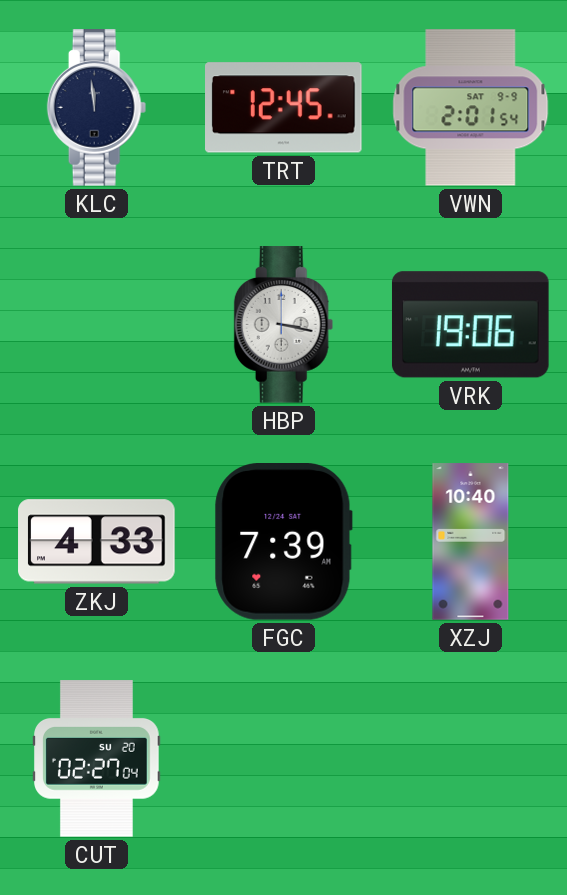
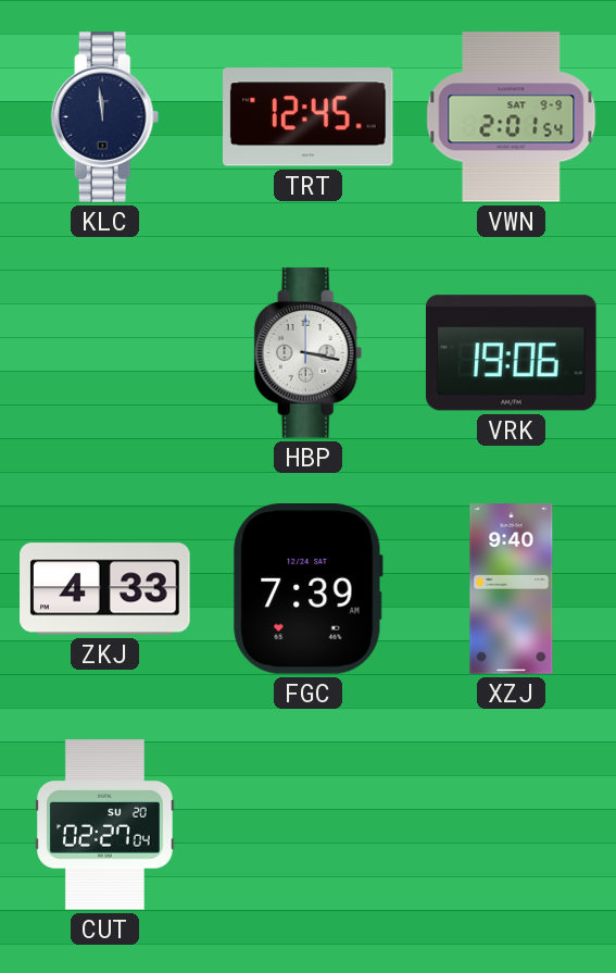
XZJ: 10:40 -> 9:40
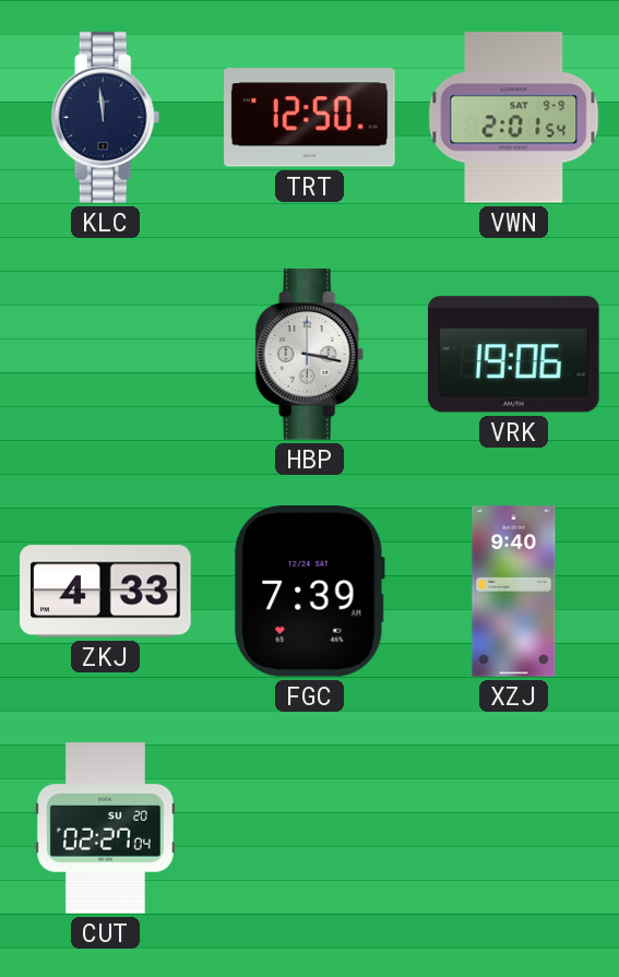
TRT: 12:45 -> 12:50
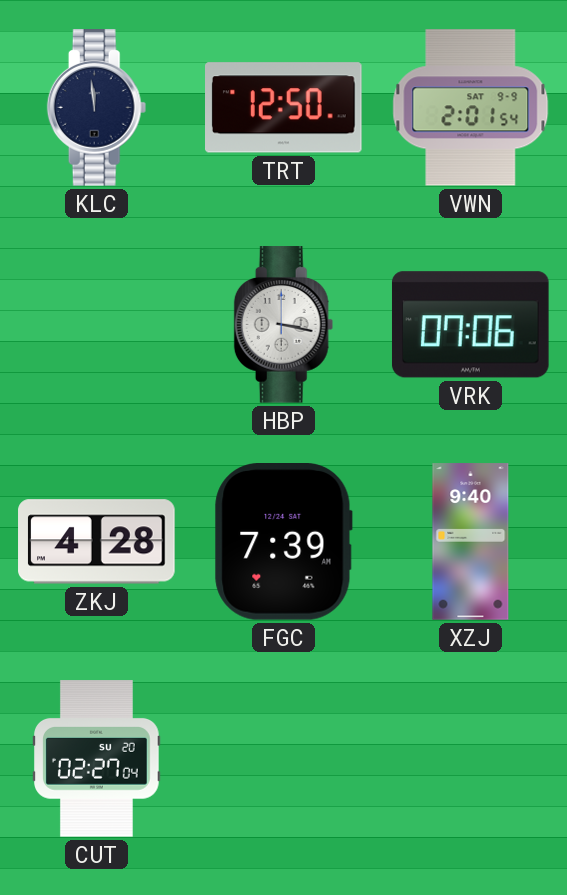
VRK: 19:06 -> 07:06
ZKJ: 4:33 -> 4:28
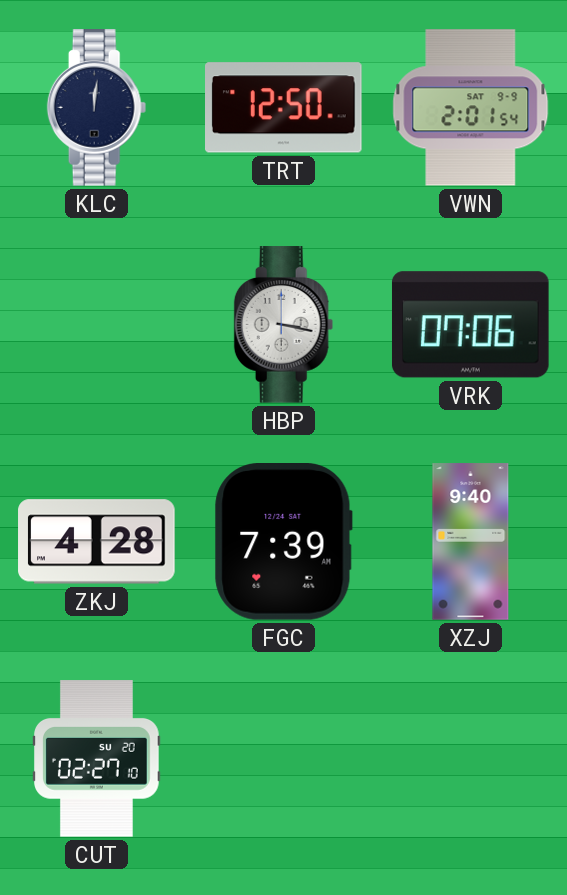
KLC: 11:59 -> 12:01
CUT: 02:27:04 -> 02:27:10
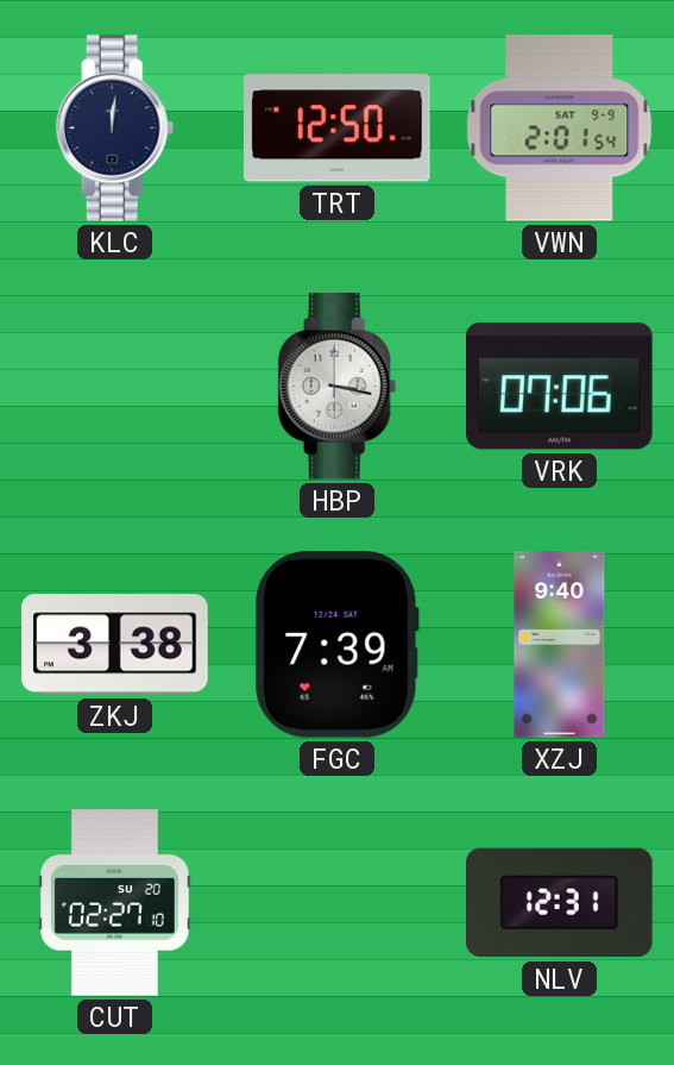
ZKJ: 4:28 -> 3:38
NLV: none -> 12:31
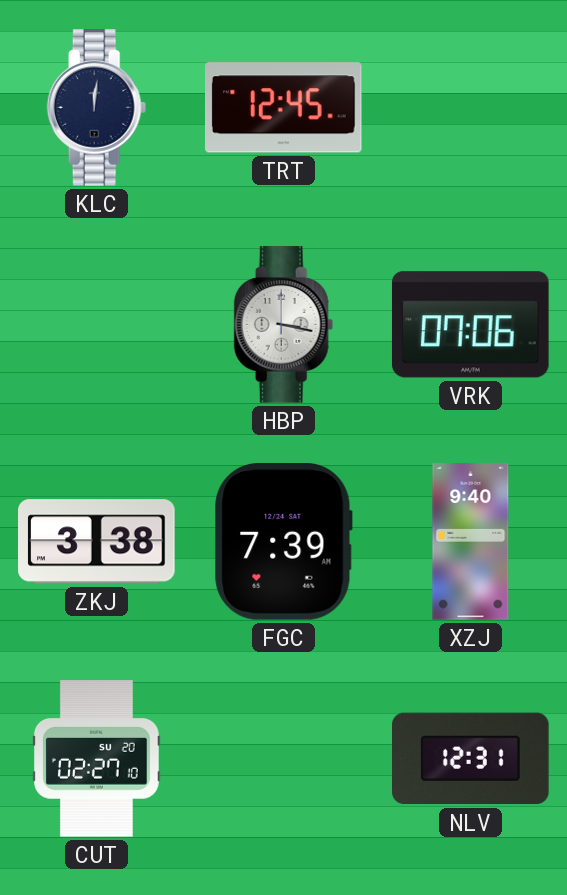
TRT: 12:50 -> 12:45
VWN: 2:01 -> none
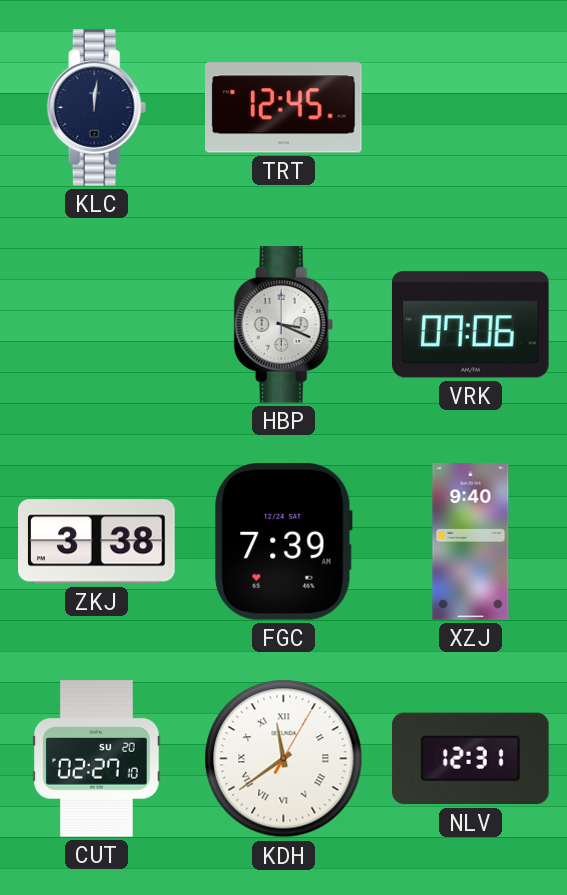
HBP: 3:17 -> 3:19
KDH: none -> 11:39
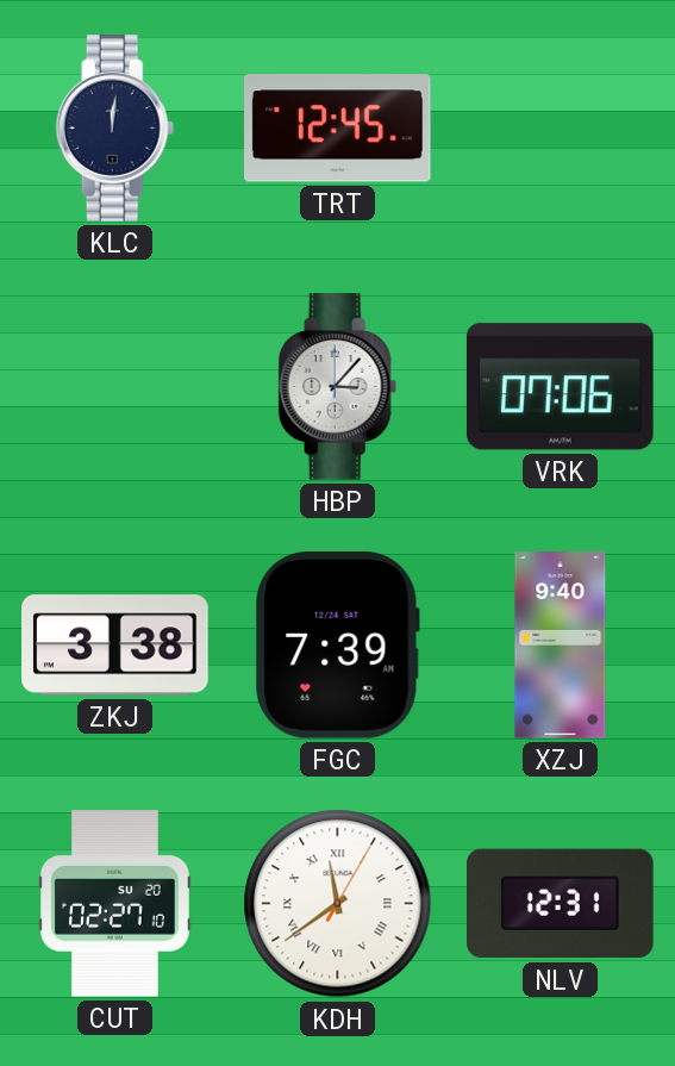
HBP: 3:19 -> 3:07
